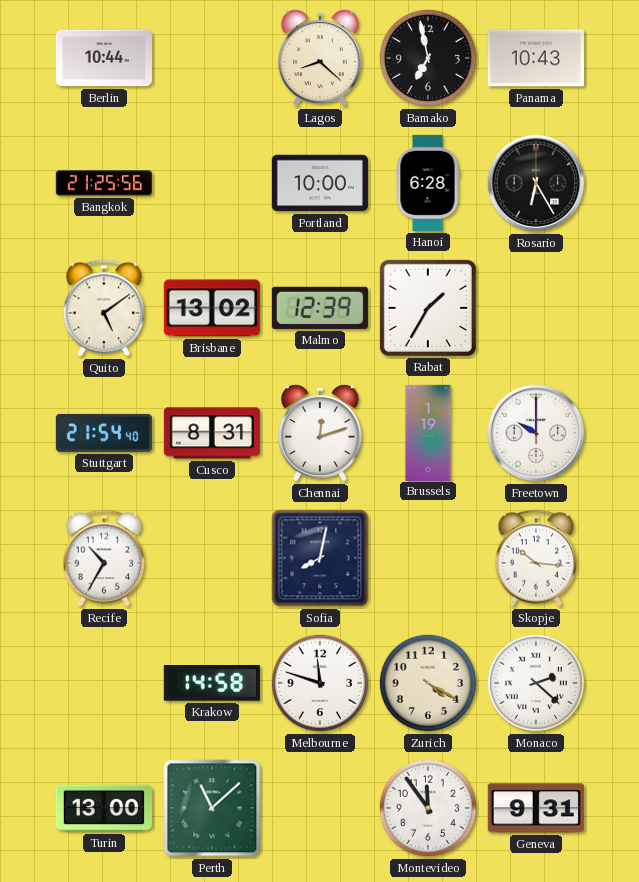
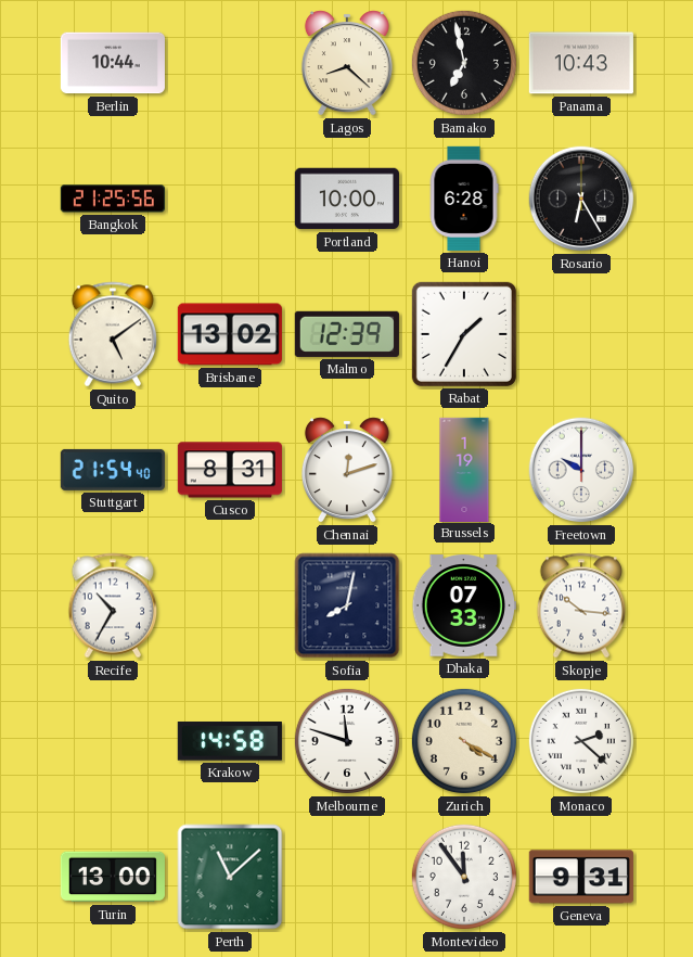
Dhaka: none -> 07:33
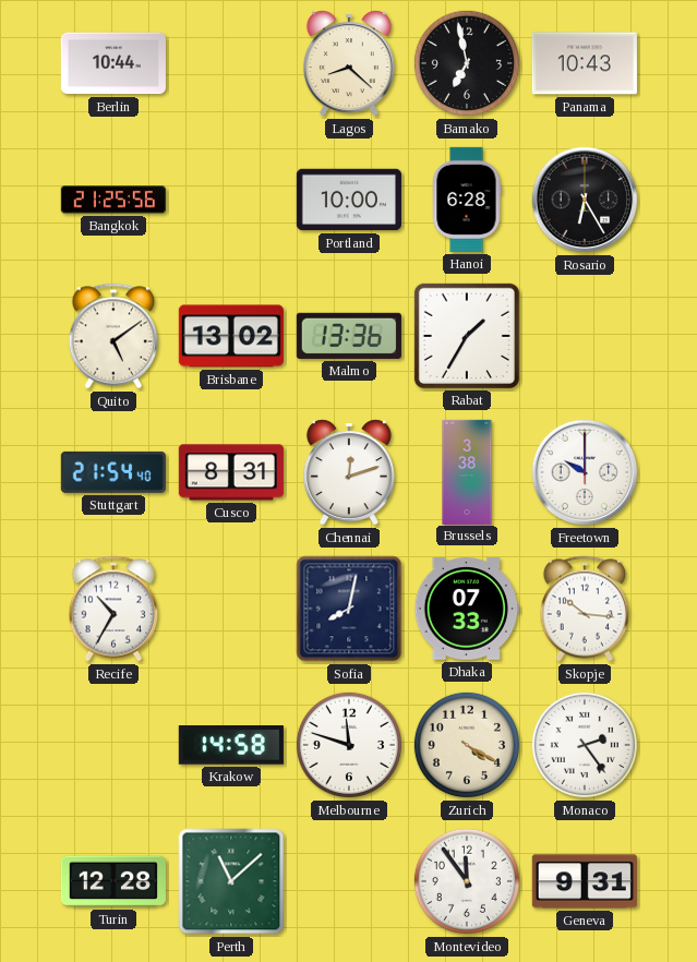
Malmo: 12:39 -> 13:36
Brussels: 1:19 -> 3:38
Monaco: 2:22 -> 2:24
Turin: 13:00 -> 12:28
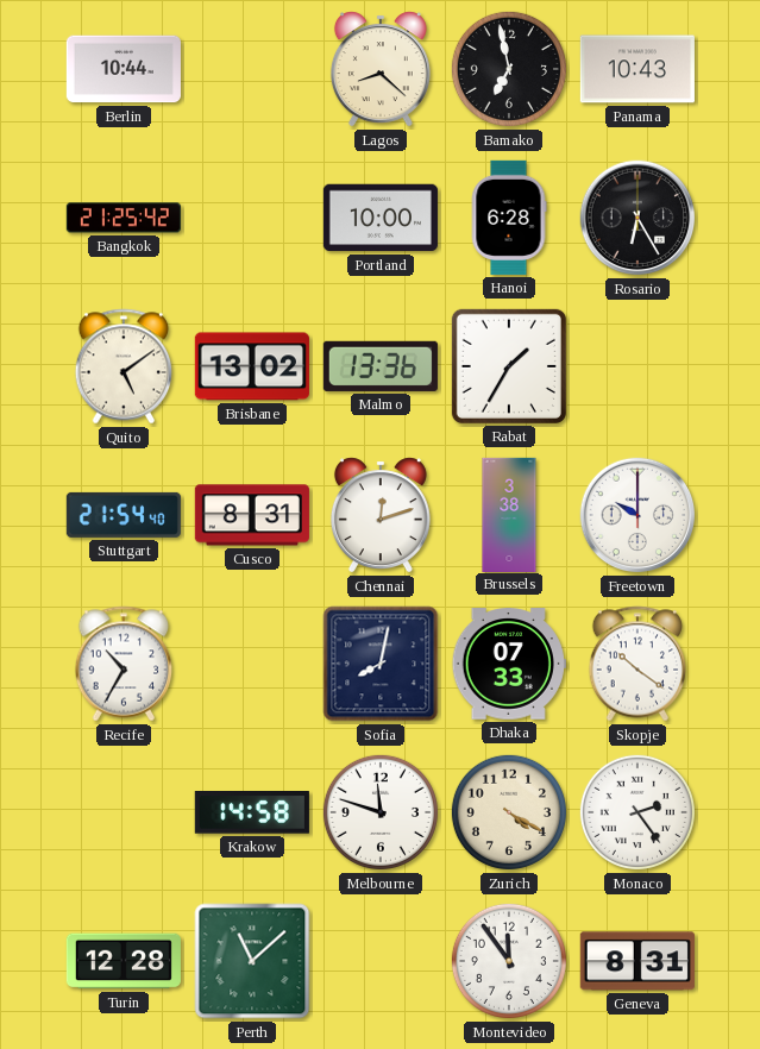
Bangkok: 21:25:56 -> 21:25:42
Skopje: 10:16 -> 10:21
Geneva: 9:31 -> 8:31
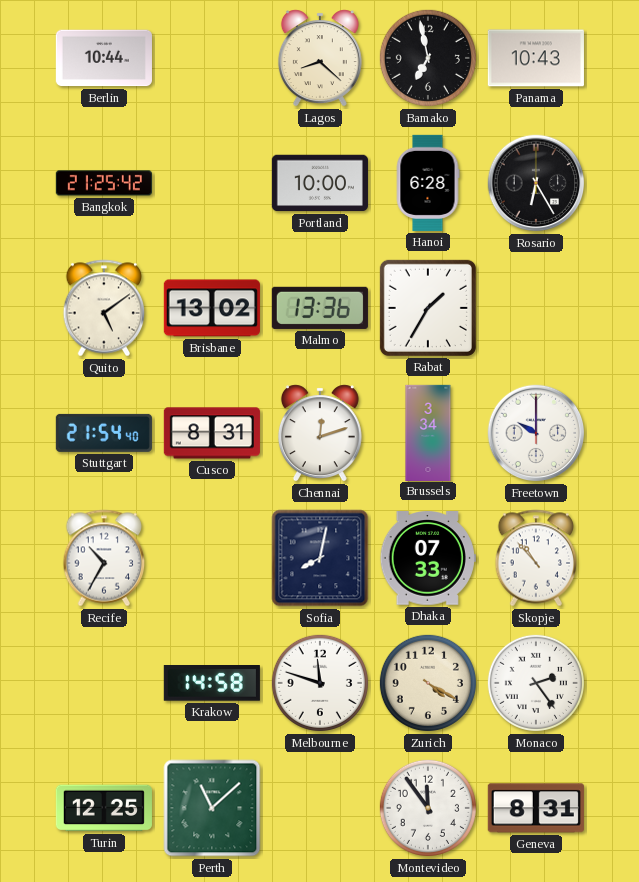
Brussels: 3:38 -> 3:34
Skopje: 10:21 -> 10:53
Turin: 12:28 -> 12:25
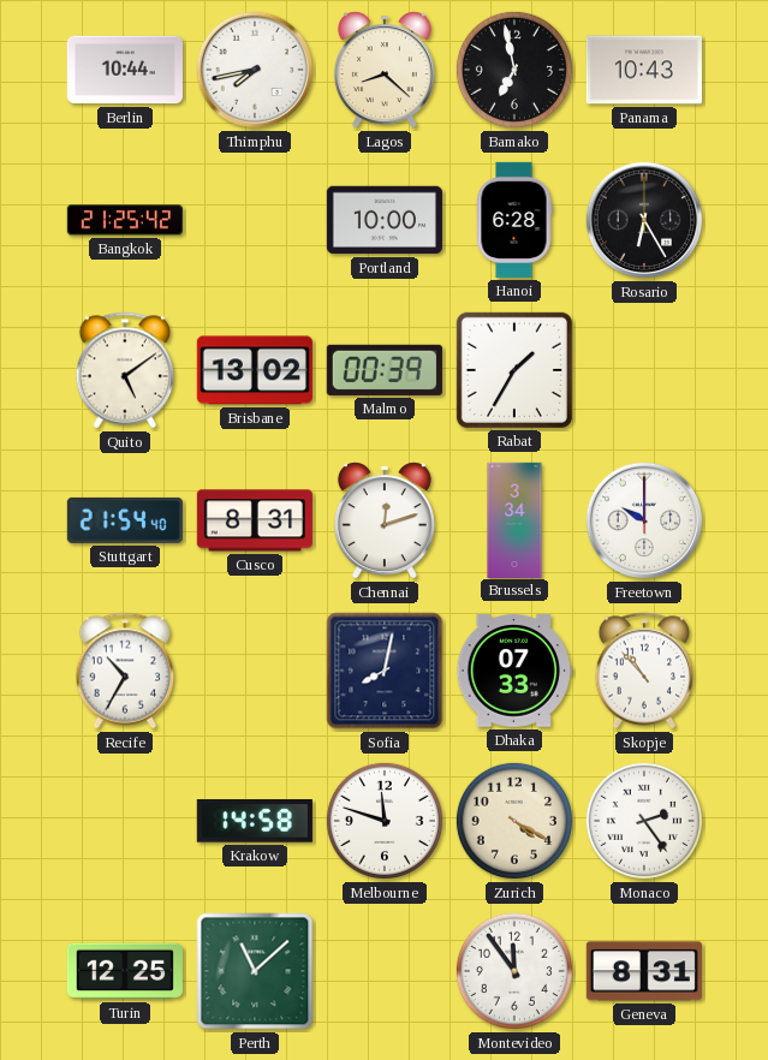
Thimphu: none -> 7:43
Malmo: 13:36 -> 00:39
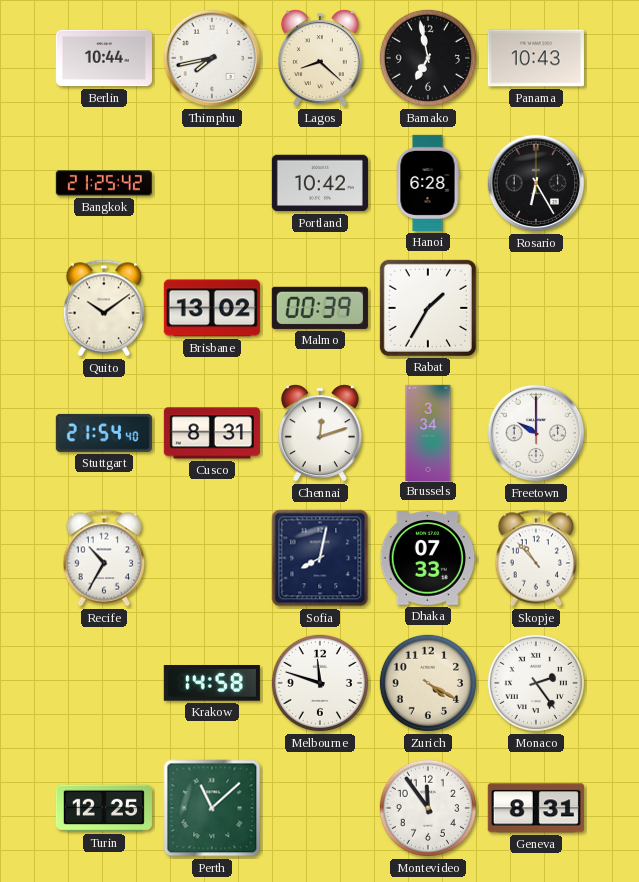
Portland: 10:00 -> 10:42
Quito: 5:09 -> 10:09
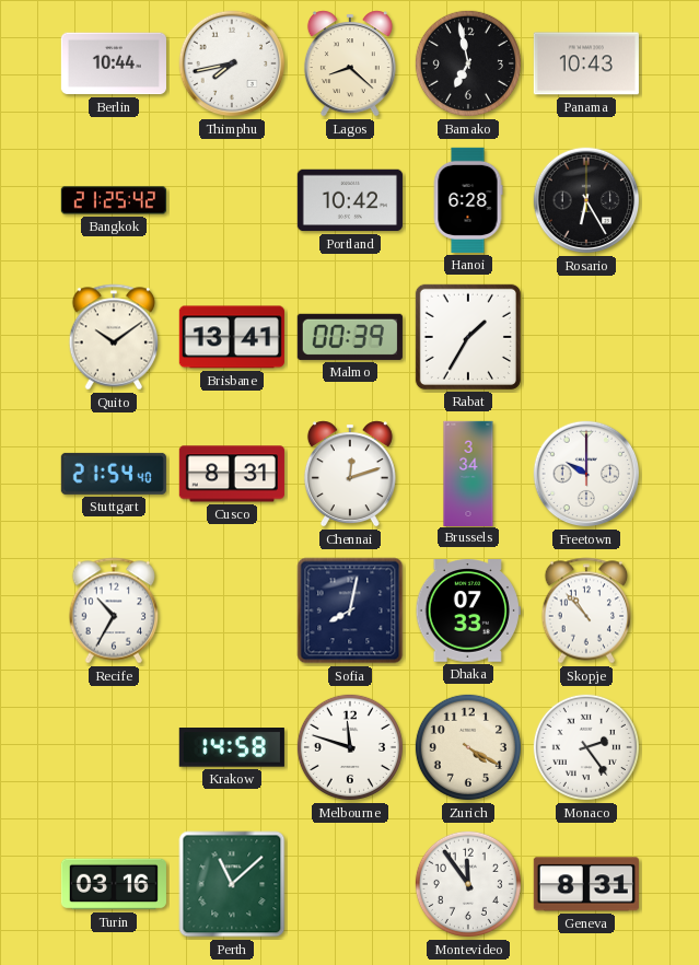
Brisbane: 13:02 -> 13:41
Turin: 12:25 -> 03:16
